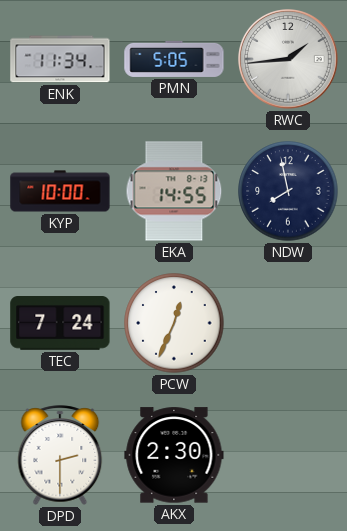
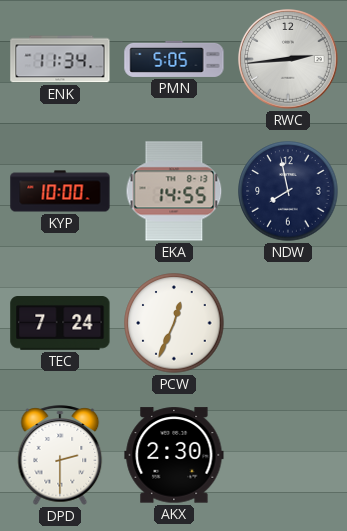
RWC: 1:44 -> 2:44
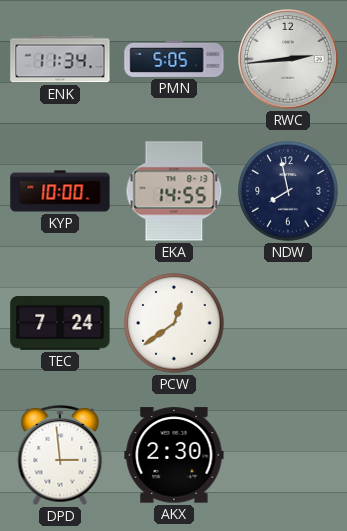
PCW: 12:34 -> 12:39
DPD: 2:30 -> 2:59
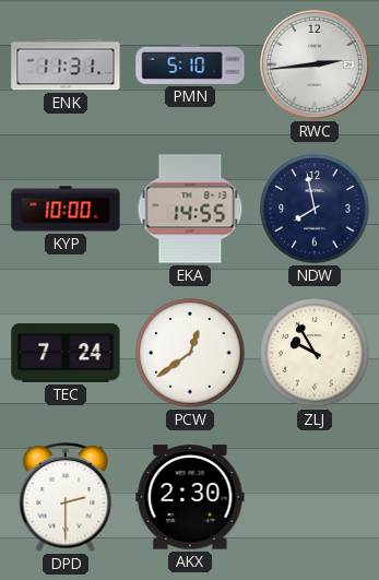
ENK: 11:34 -> 11:31
PMN: 5:05 -> 5:10
ZLJ: none -> 9:55
DPD: 2:59 -> 2:30
